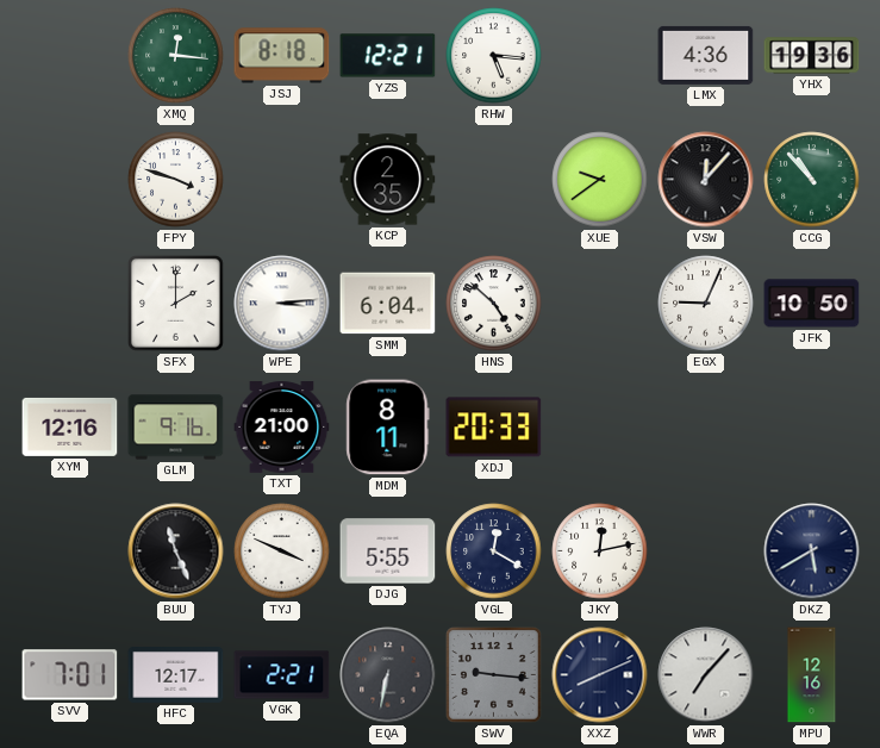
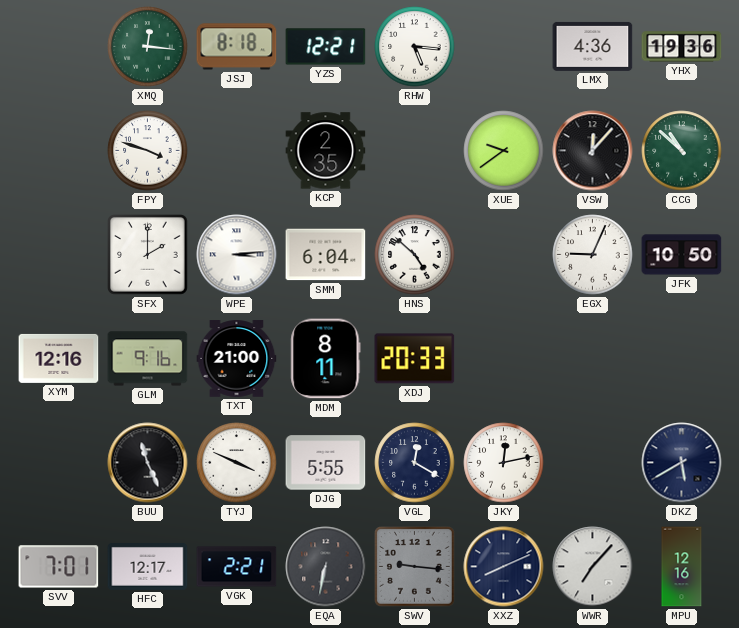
CCG: 10:53 -> 10:52
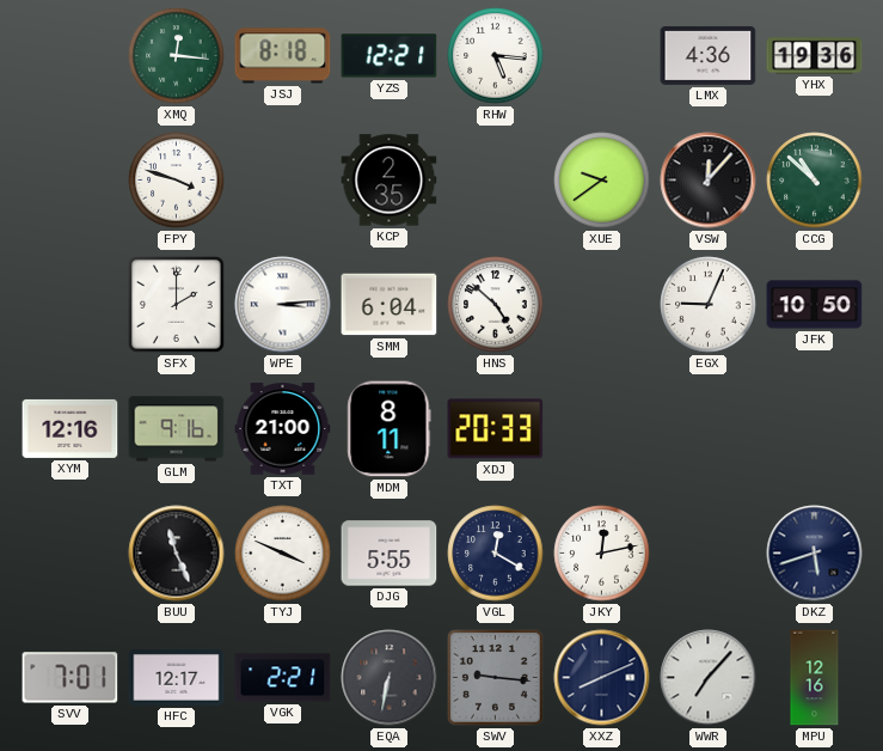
DKZ: 5:40 -> 5:42
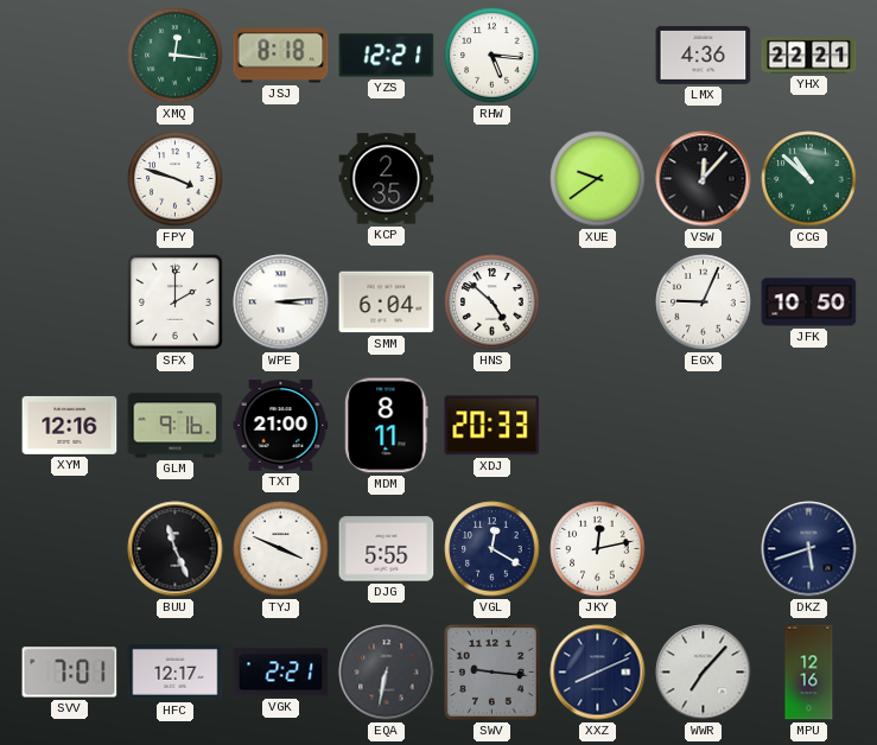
YHX: 19:36 -> 22:21
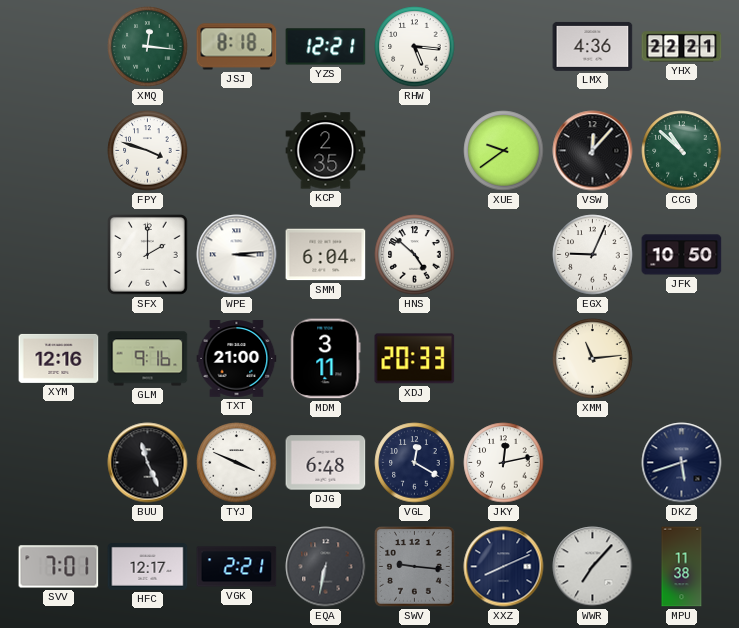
MDM: 8:11 -> 3:11
XMM: none -> 11:14
DJG: 5:55 -> 6:48
MPU: 12:16 -> 11:38
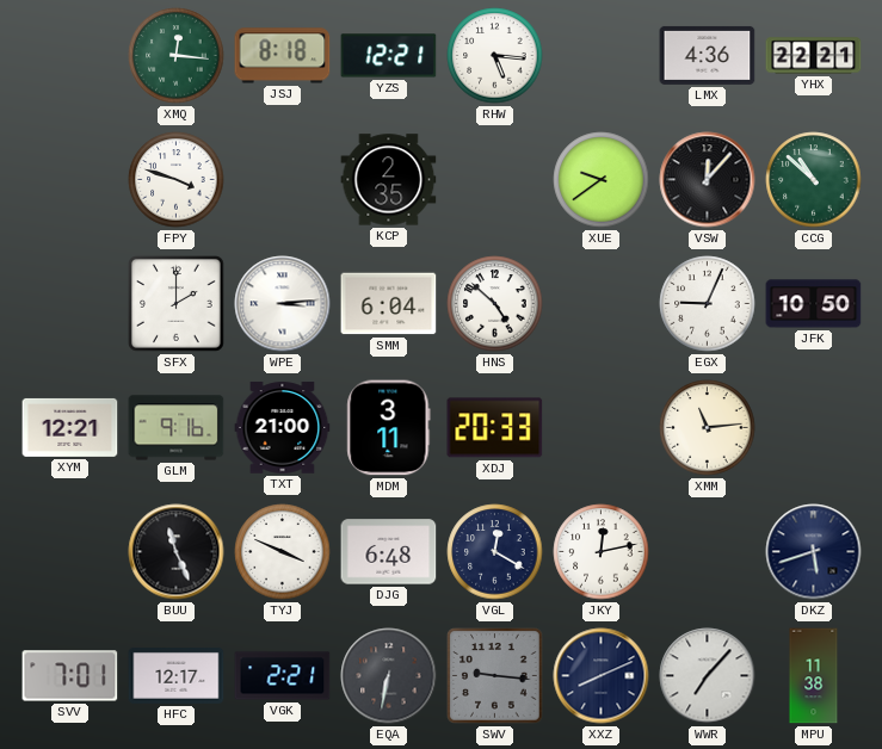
XYM: 12:16 -> 12:21
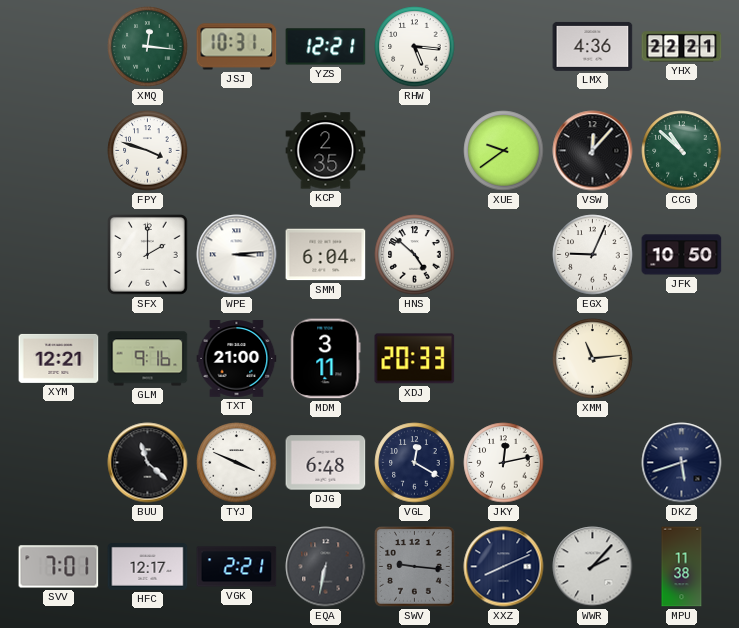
JSJ: 8:18 -> 10:31
BUU: 11:26 -> 11:22
WWR: 7:07 -> 2:07
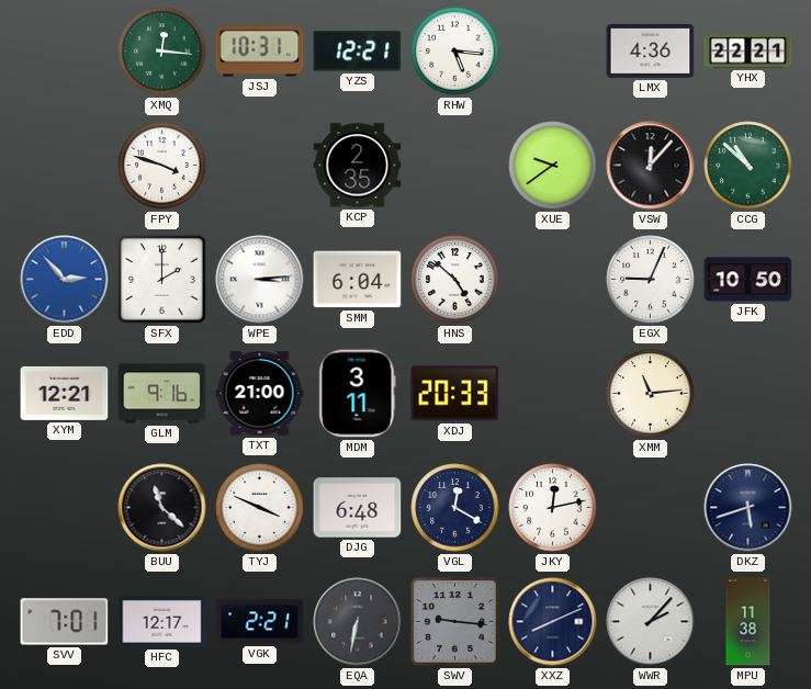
EDD: none -> 2:53
